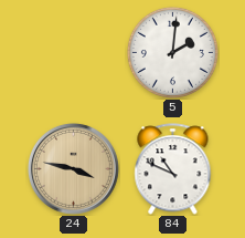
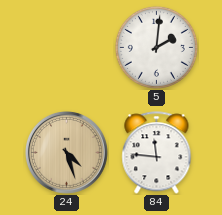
24: 3:47 -> 4:27
84: 10:49 -> 11:46
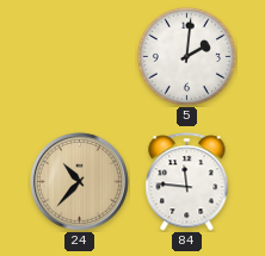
24: 4:27 -> 10:37
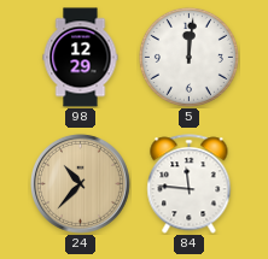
98: none -> 12:29
5: 2:01 -> 12:01
